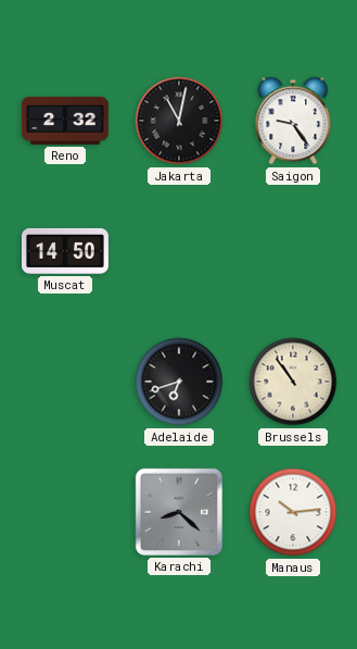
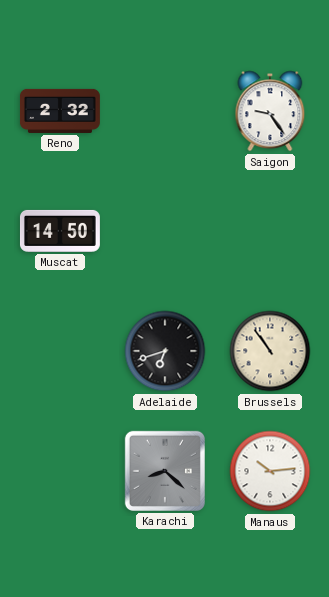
Jakarta: 11:02 -> none
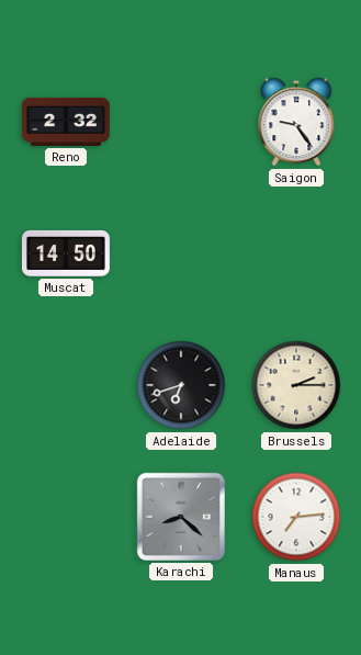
Brussels: 10:54 -> 2:15
Manaus: 10:14 -> 7:14
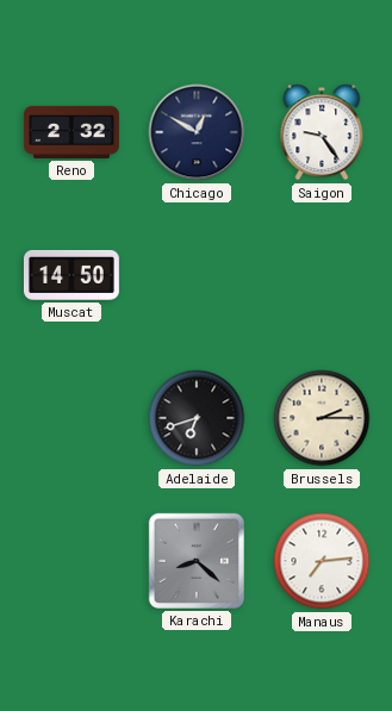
Chicago: none -> 12:50
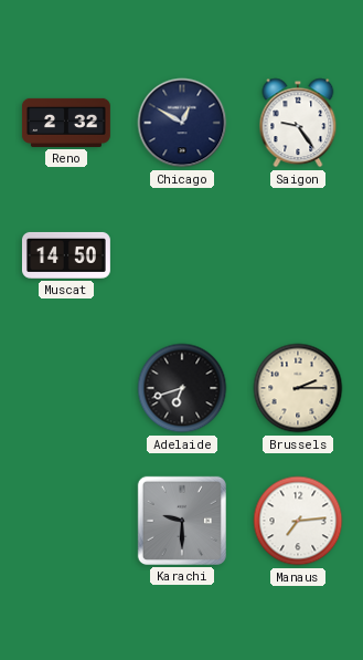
Karachi: 8:22 -> 9:30
